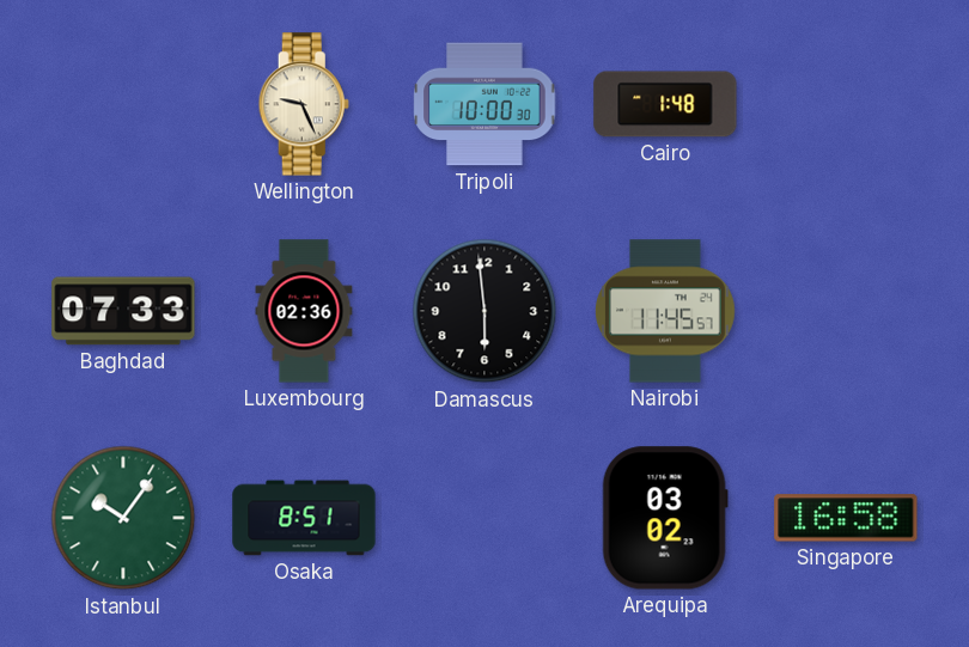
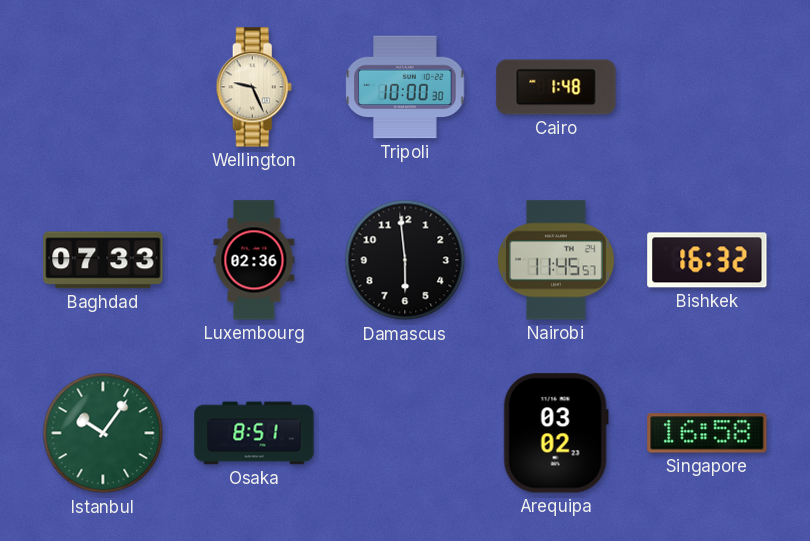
Bishkek: none -> 16:32
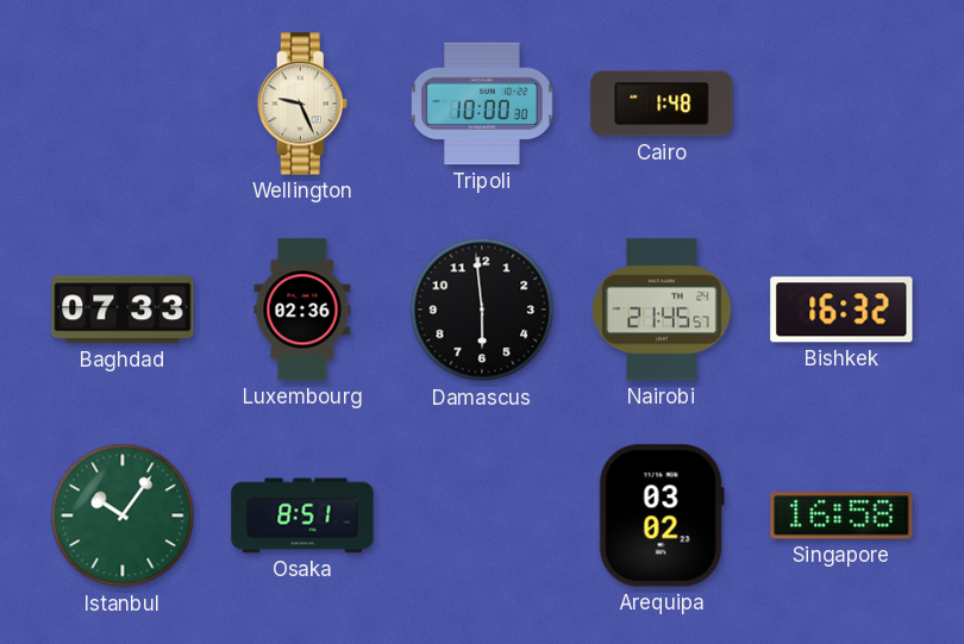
Nairobi: 11:45 -> 21:45
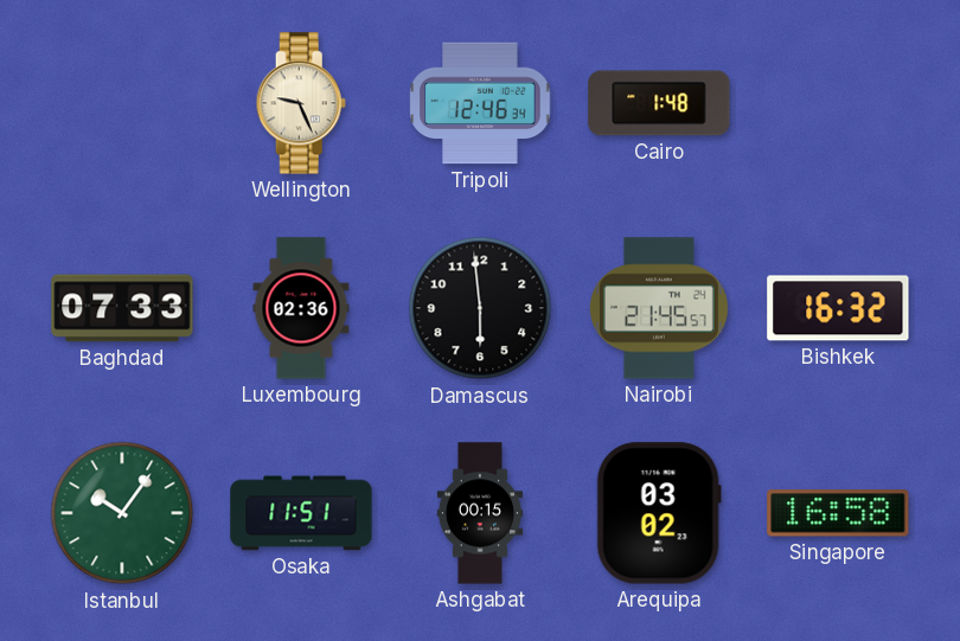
Tripoli: 10:00 -> 12:46
Osaka: 8:51 -> 11:51
Ashgabat: none -> 00:15
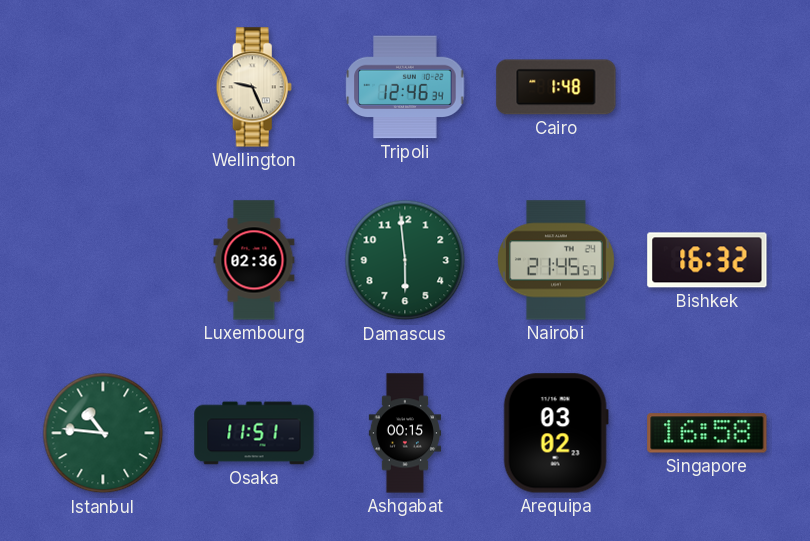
Baghdad: 07:33 -> none
Damascus dial: black -> green
Istanbul: 10:06 -> 10:46
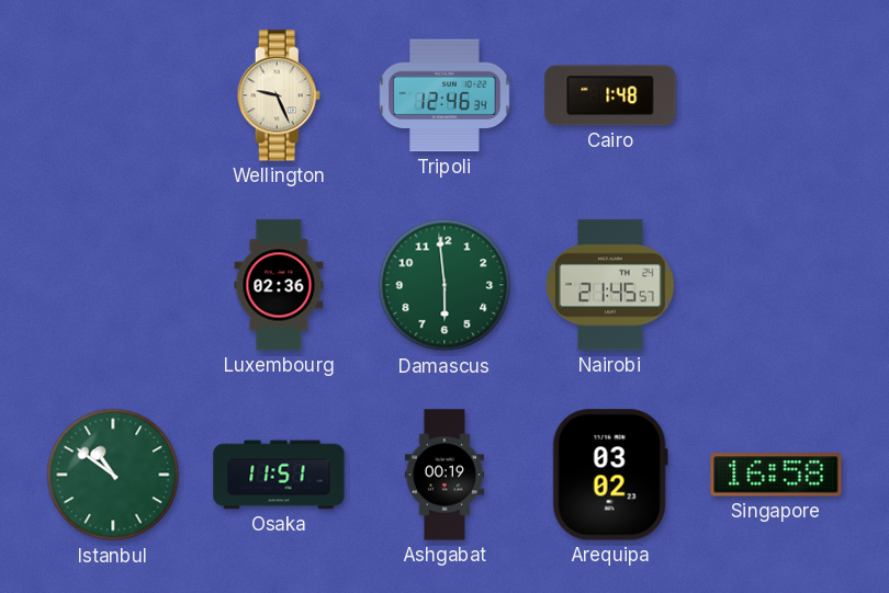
Bishkek: 16:32 -> none
Istanbul: 10:46 -> 10:51
Ashgabat: 00:15 -> 00:19
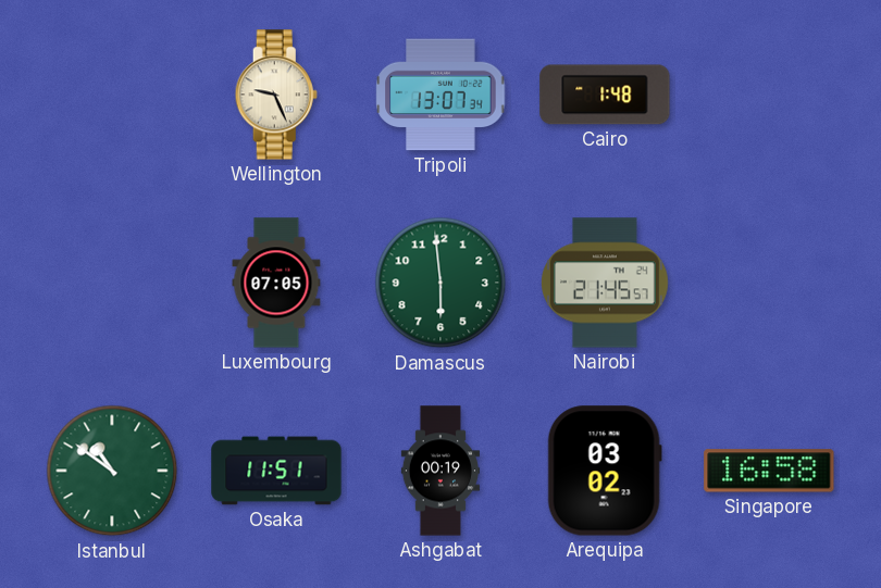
Tripoli: 12:46 -> 13:07
Luxembourg: 02:36 -> 07:05
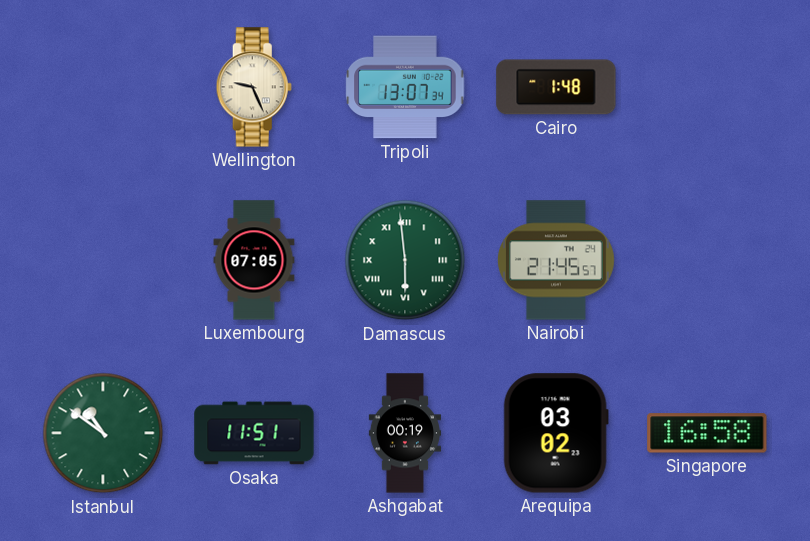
Damascus numerals: Arabic -> Roman
